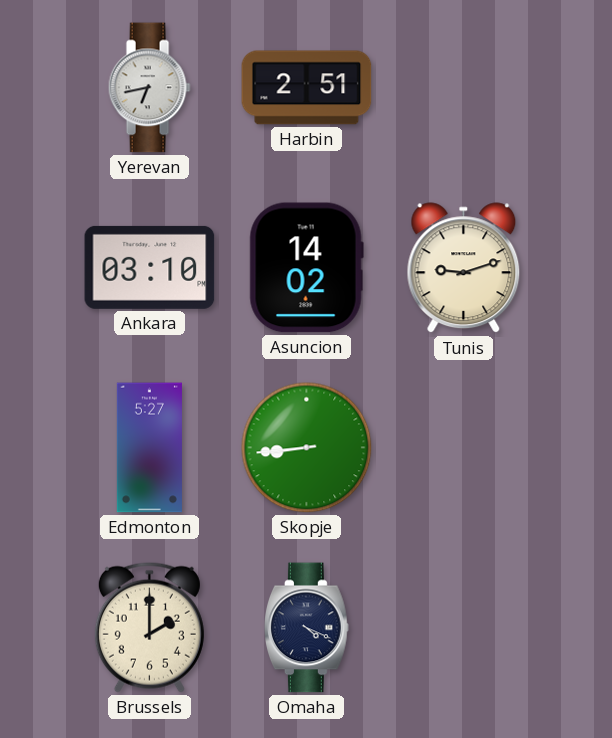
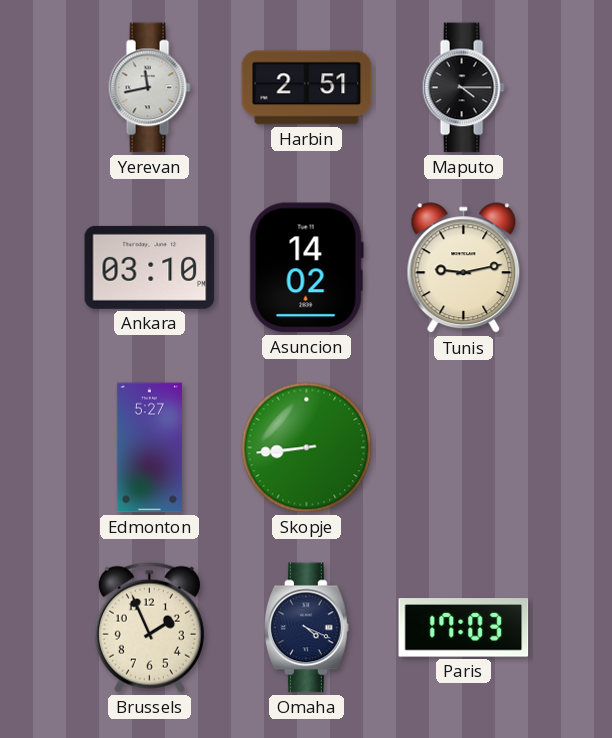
Yerevan: 6:43 -> 11:43
Maputo: none -> 4:15
Tunis: 9:12 -> 9:13
Brussels: 2:00 -> 1:56
Paris: none -> 17:03
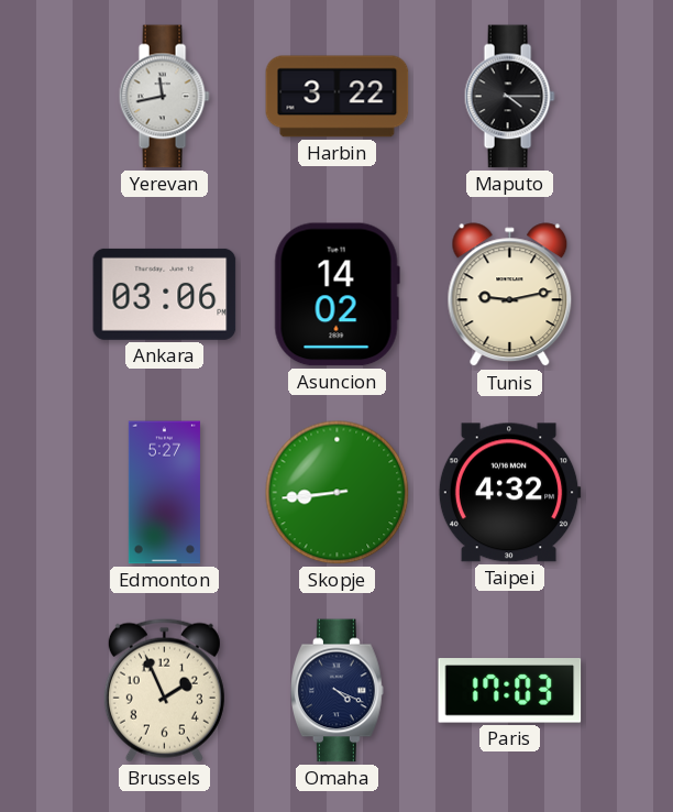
Harbin: 2:51 -> 3:22
Ankara: 03:10 -> 03:06
Taipei: none -> 4:32
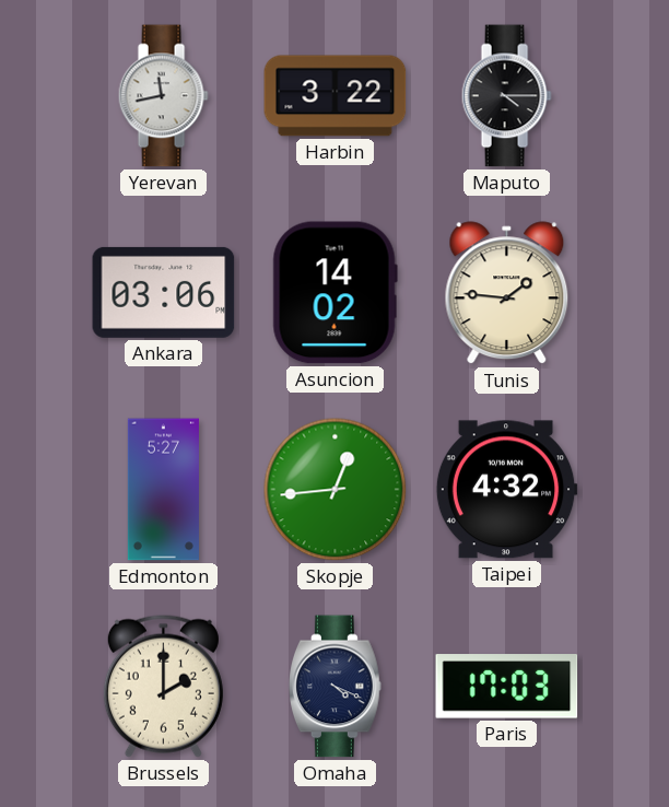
Tunis: 9:13 -> 1:46
Skopje: 8:44 -> 12:44
Brussels: 1:56 -> 2:00
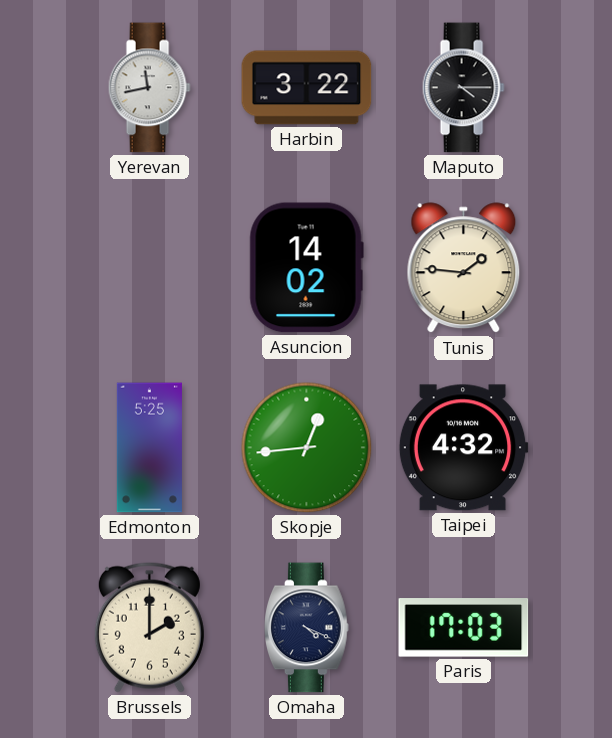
Ankara: 03:06 -> none
Edmonton: 5:27 -> 5:25
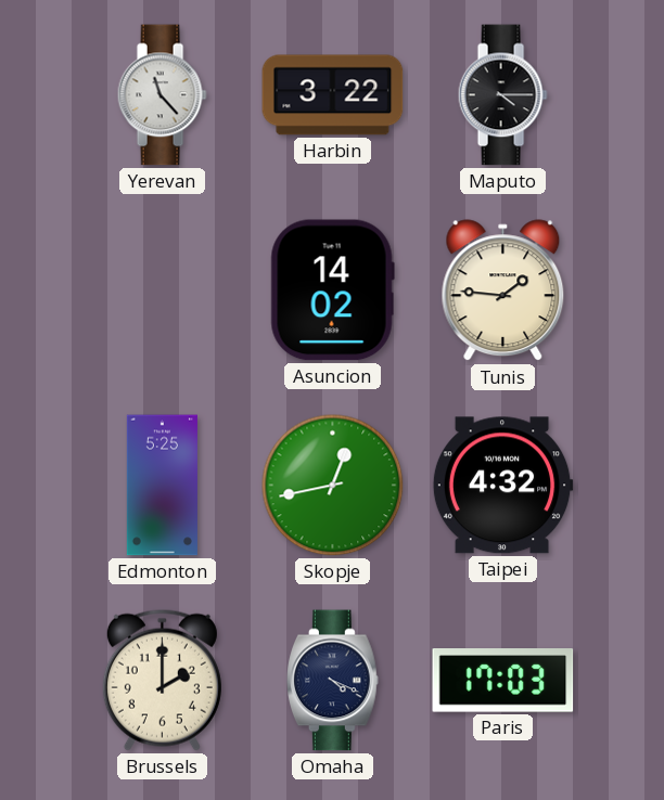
Yerevan: 11:43 -> 11:23
Skopje: 12:44 -> 12:43
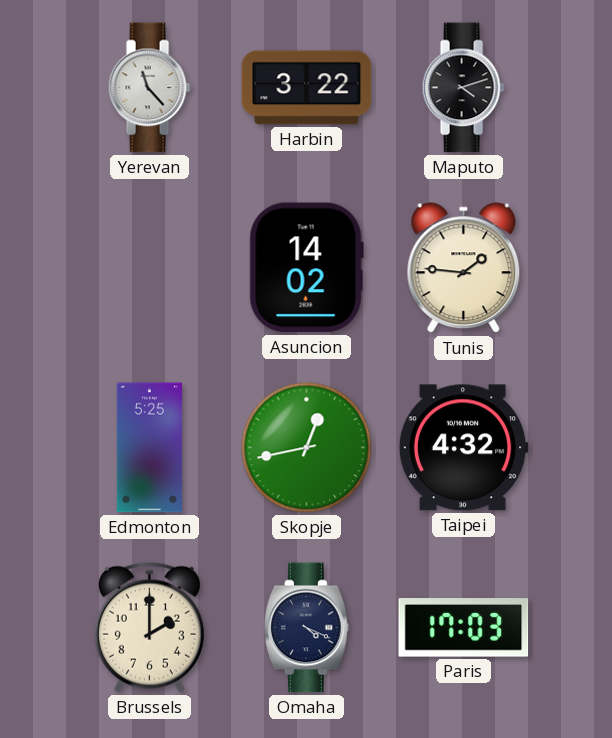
Maputo: 4:15 -> 4:12
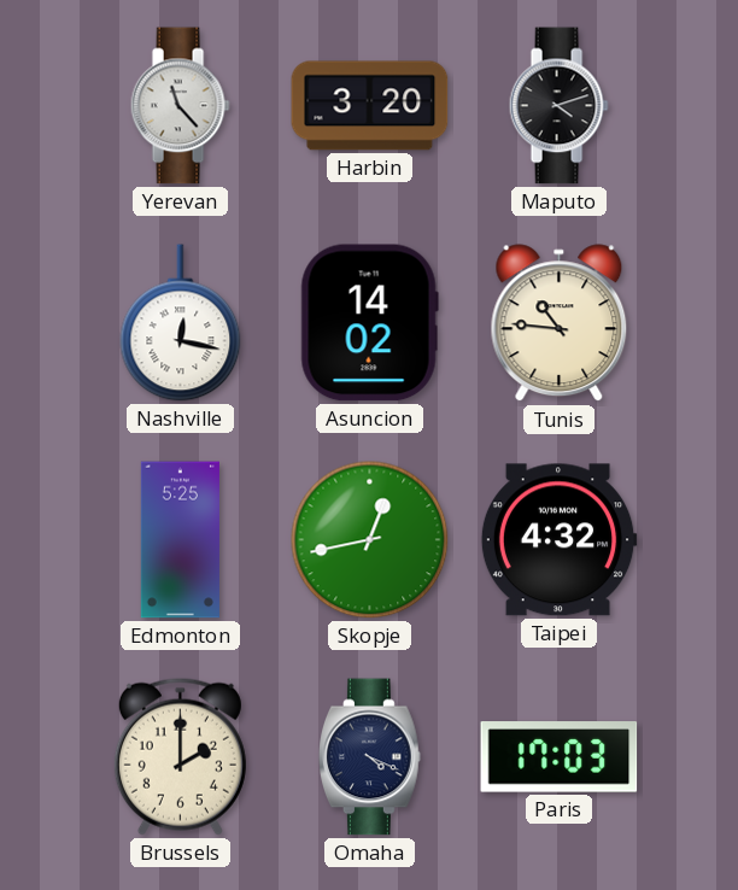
Harbin: 3:22 -> 3:20
Nashville: none -> 12:17
Tunis: 1:46 -> 10:46
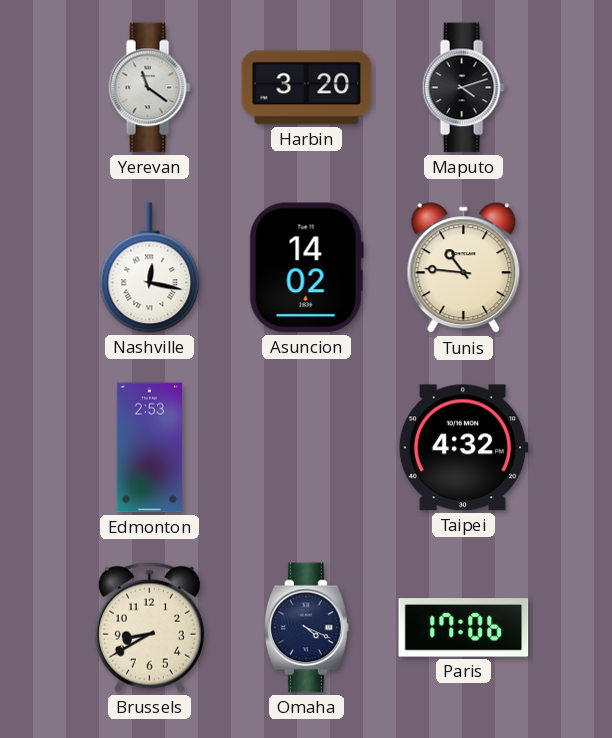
Yerevan: 11:23 -> 11:21
Edmonton: 5:25 -> 2:53
Skopje: 12:43 -> none
Brussels: 2:00 -> 8:40
Paris: 17:03 -> 17:06
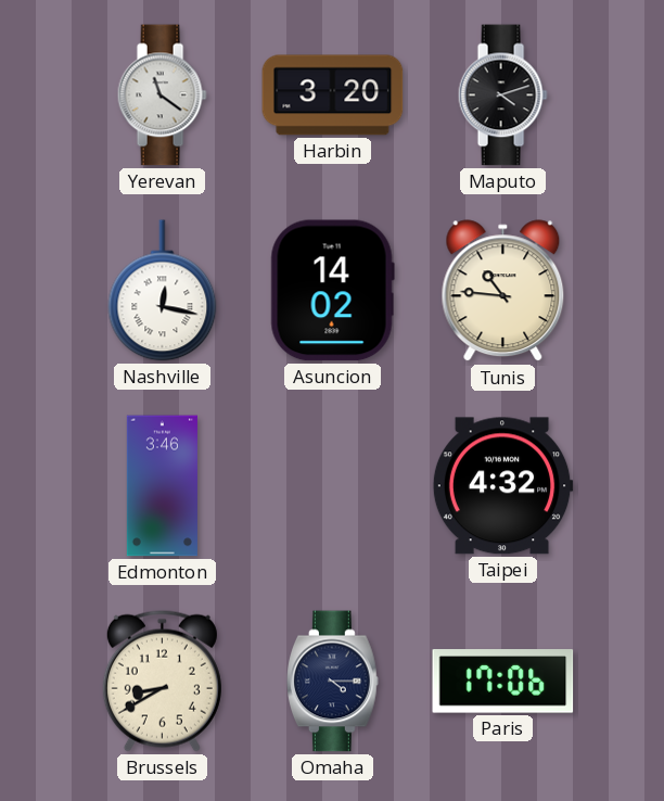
Edmonton: 2:53 -> 3:46
Omaha: 4:19 -> 4:15
